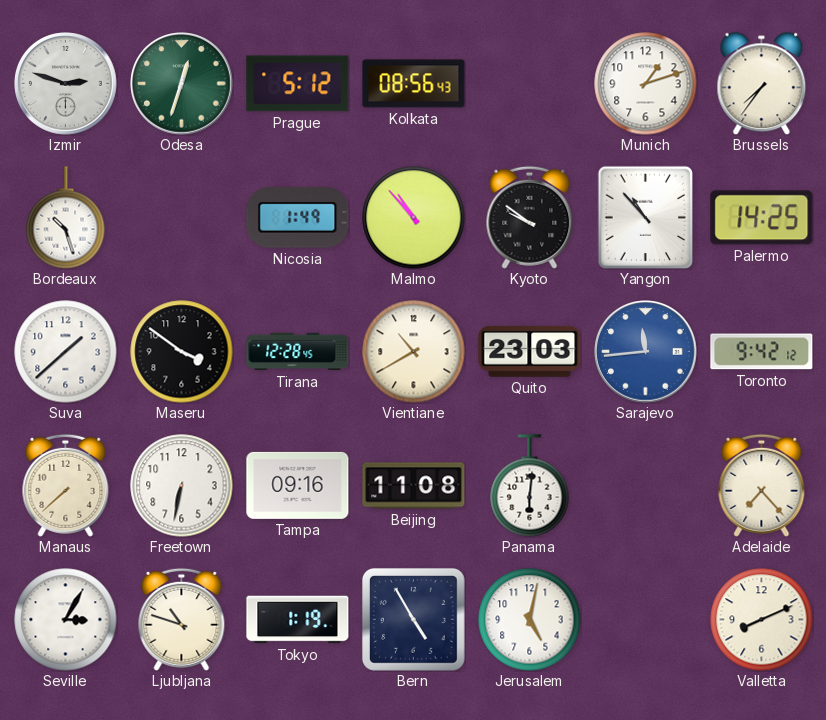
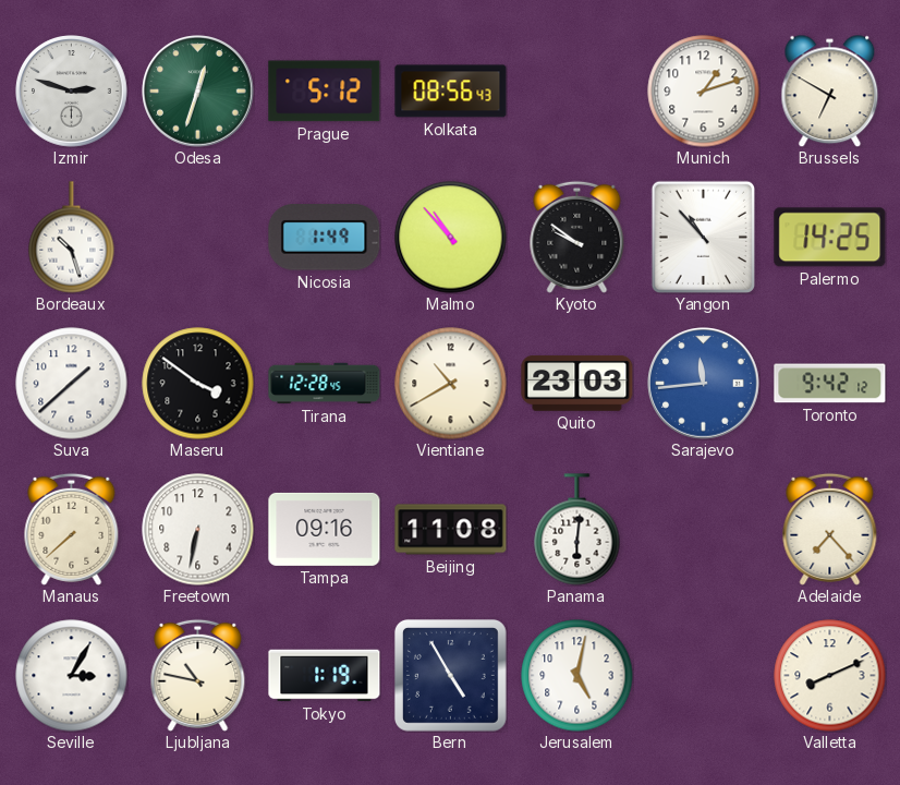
Brussels: 7:36 -> 6:50
Ljubljana: 10:48 -> 10:47
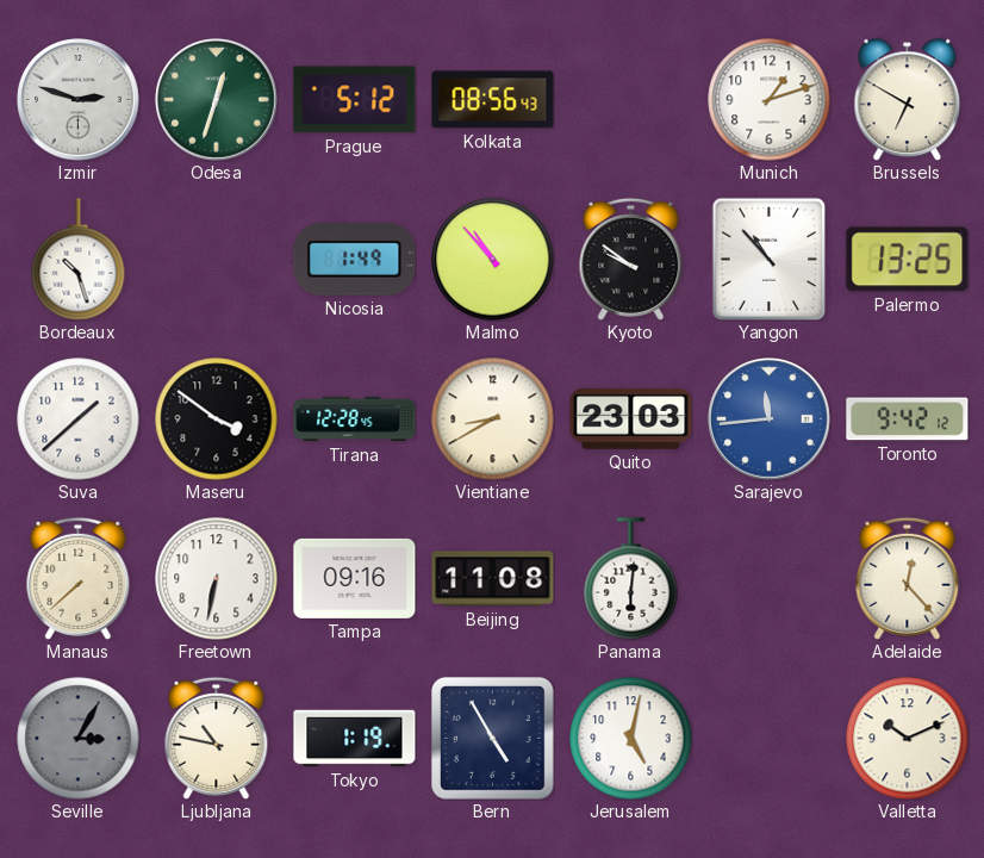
Palermo: 14:25 -> 13:25
Vientiane: 10:40 -> 8:40
Adelaide: 7:23 -> 12:23
Seville dial: white -> grey
Valletta: 8:11 -> 10:11
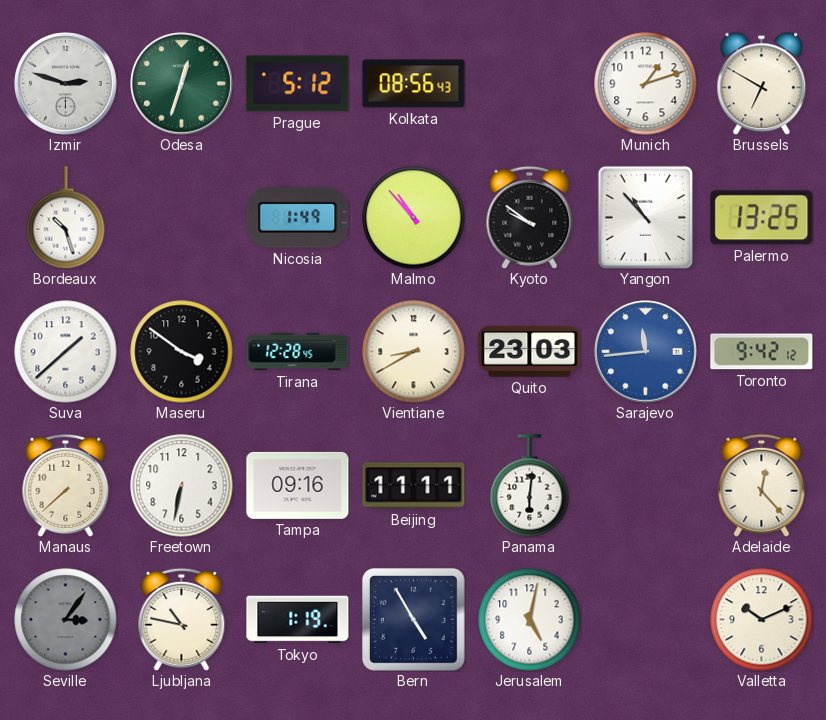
Beijing: 11:08 -> 11:11
Seville: 3:05 -> 3:06
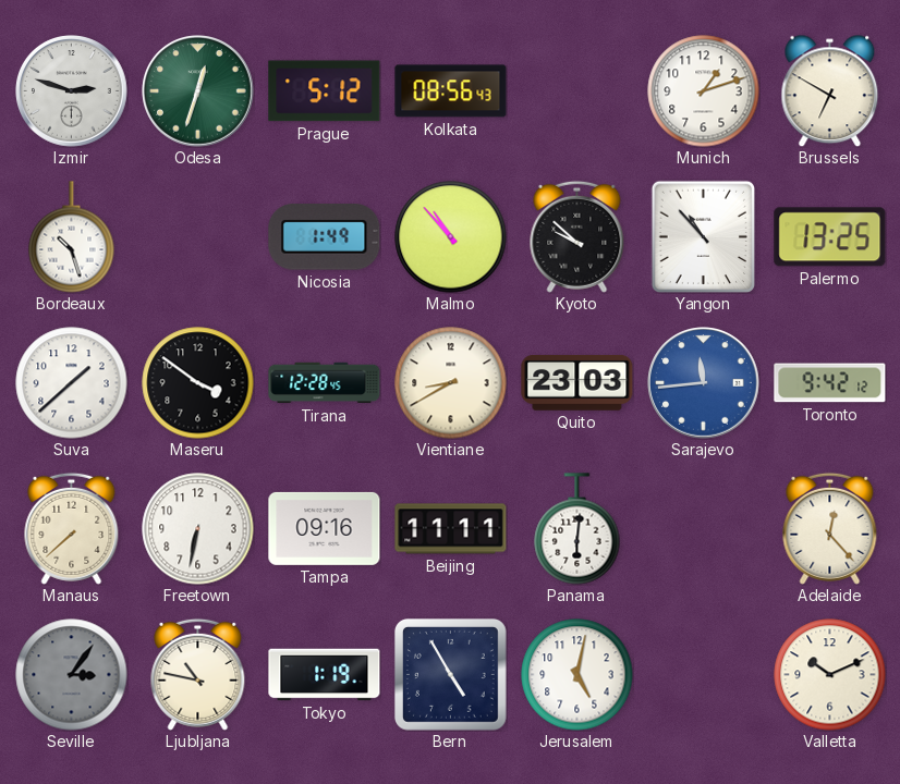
Kyoto: 9:51 -> 9:52
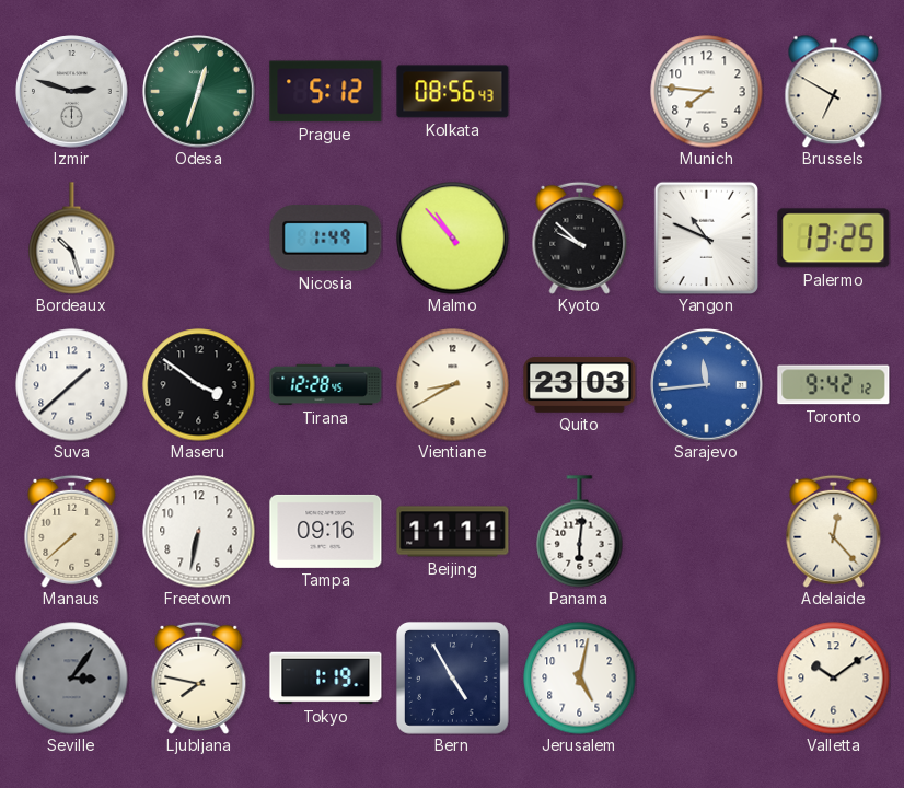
Munich: 1:12 -> 7:46
Yangon: 10:53 -> 10:49
Ljubljana: 10:47 -> 7:47
Valletta: 10:11 -> 10:09
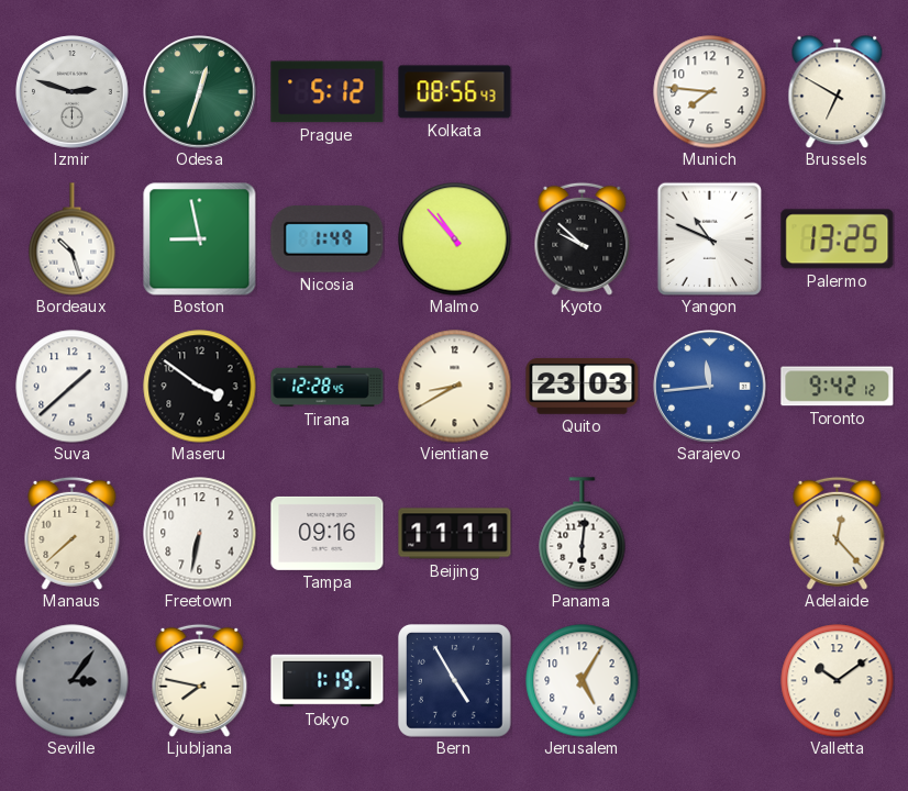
Boston: none -> 8:58
Jerusalem: 5:02 -> 5:05
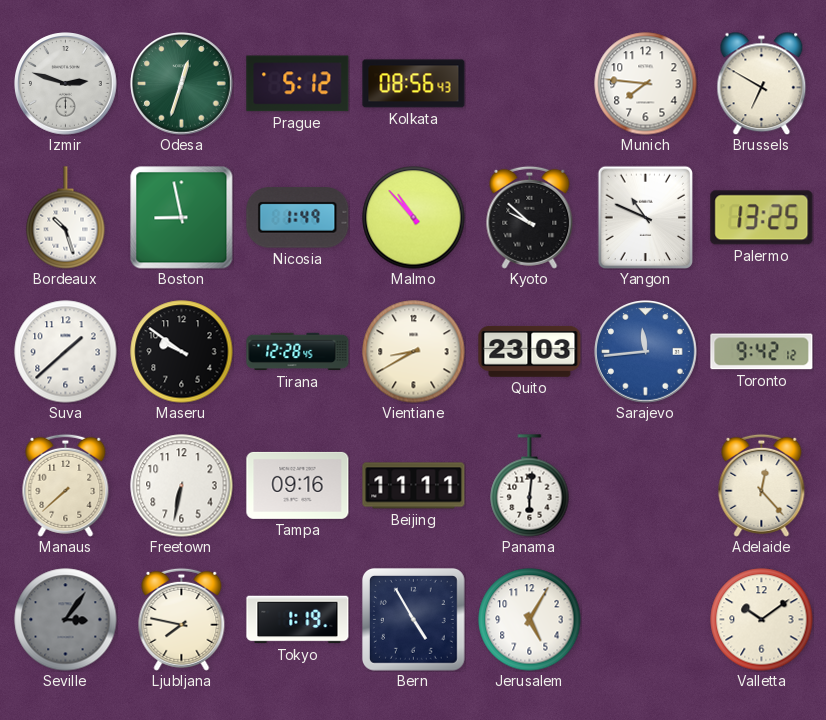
Maseru: 3:51 -> 9:51
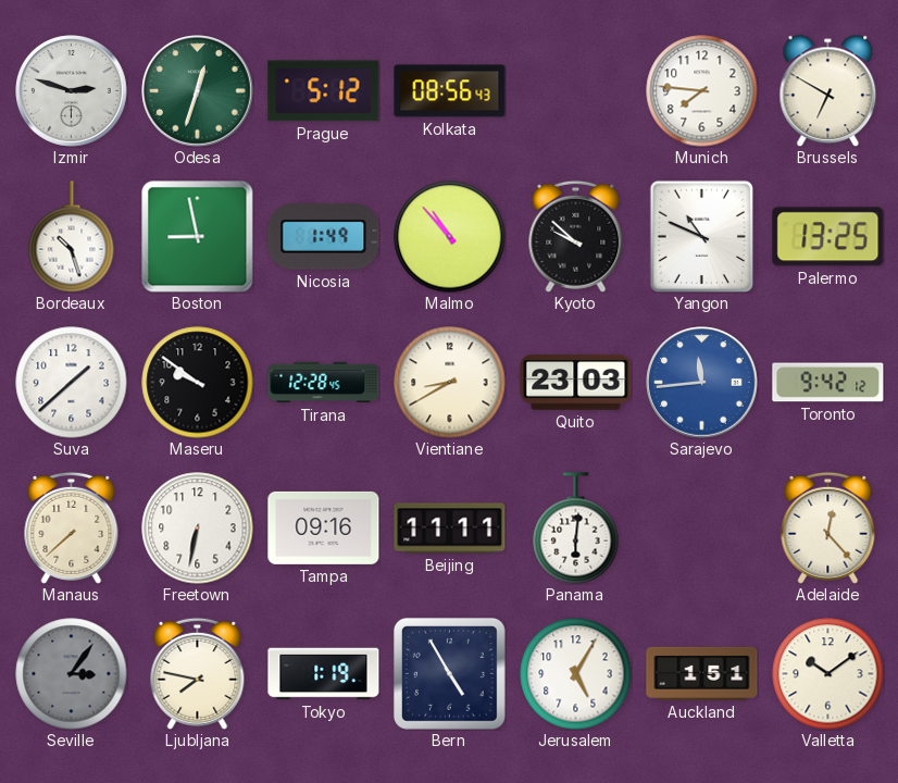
Auckland: none -> 1:51
